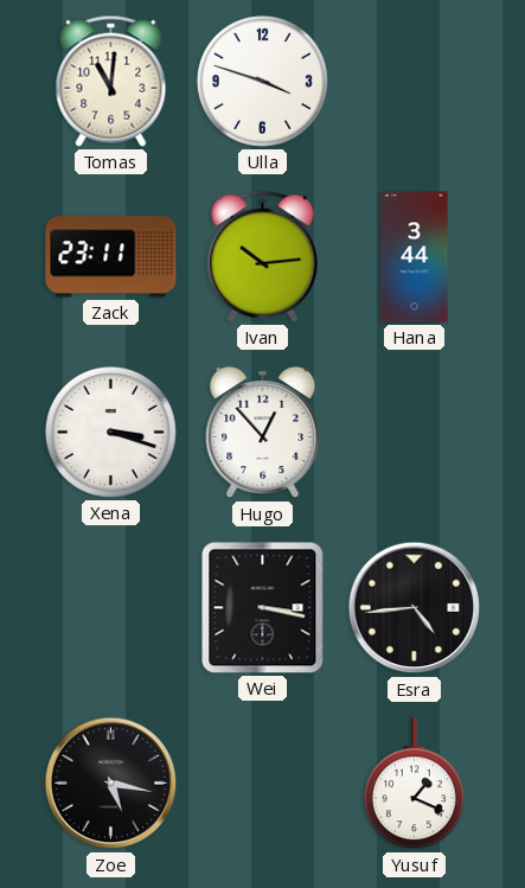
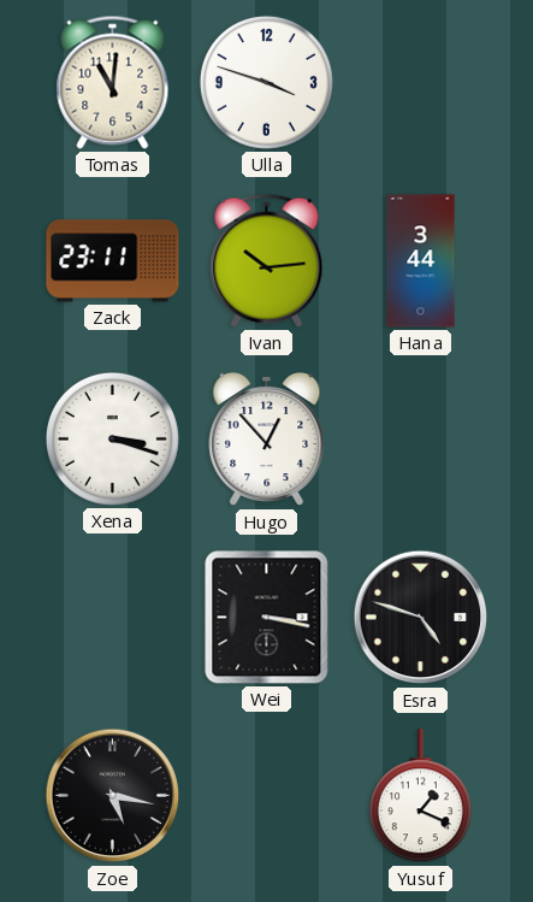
Esra: 4:44 -> 4:48
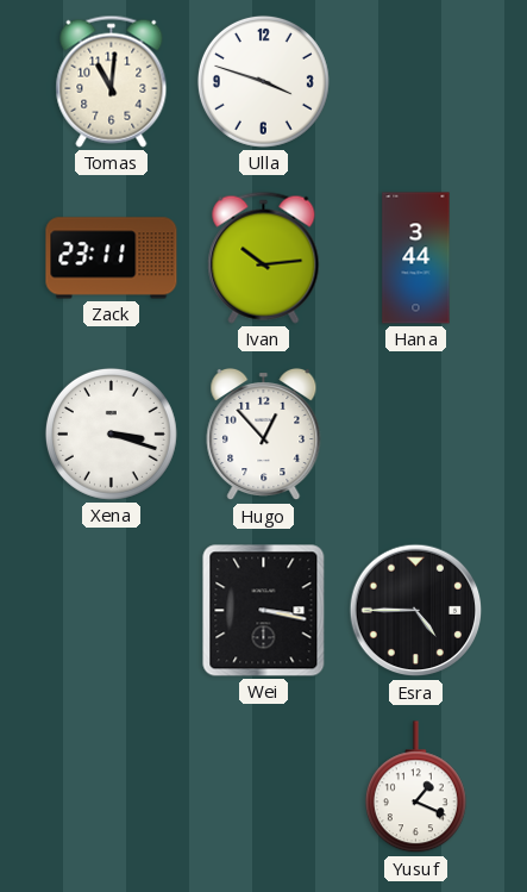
Esra: 4:48 -> 4:45
Zoe: 5:17 -> none
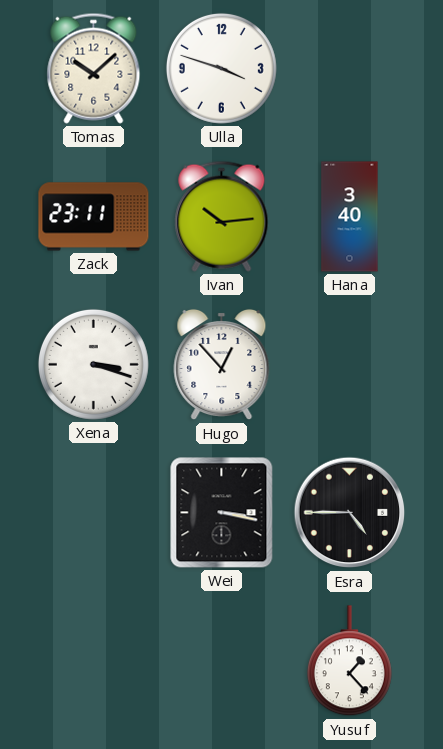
Tomas: 11:01 -> 10:08
Hana: 3:44 -> 3:40
Yusuf: 1:19 -> 1:23
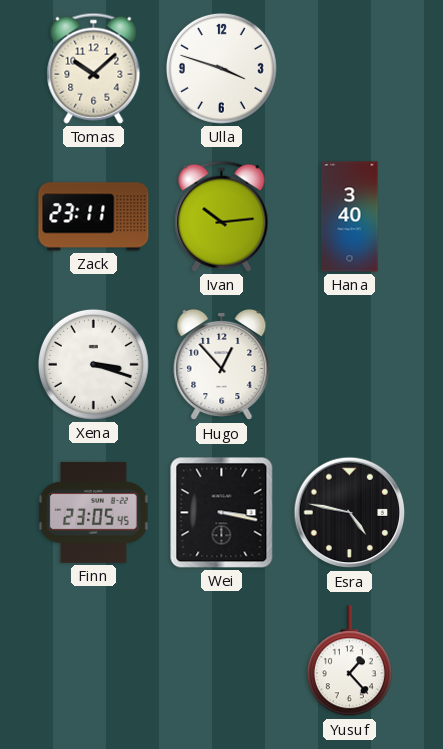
Finn: none -> 23:05
Esra: 4:45 -> 4:47
